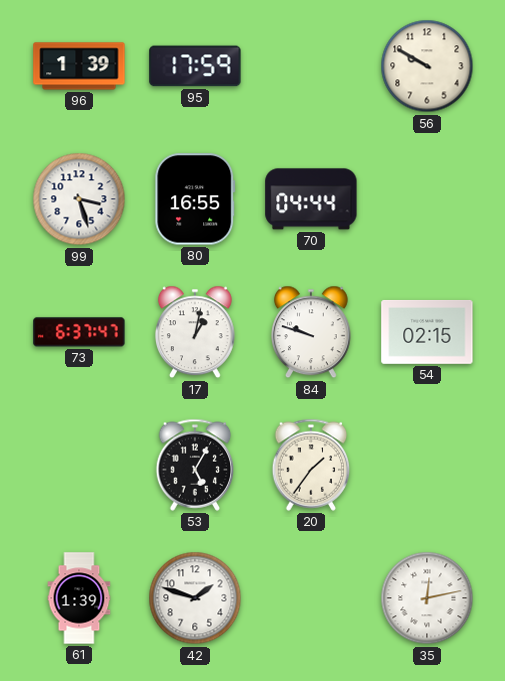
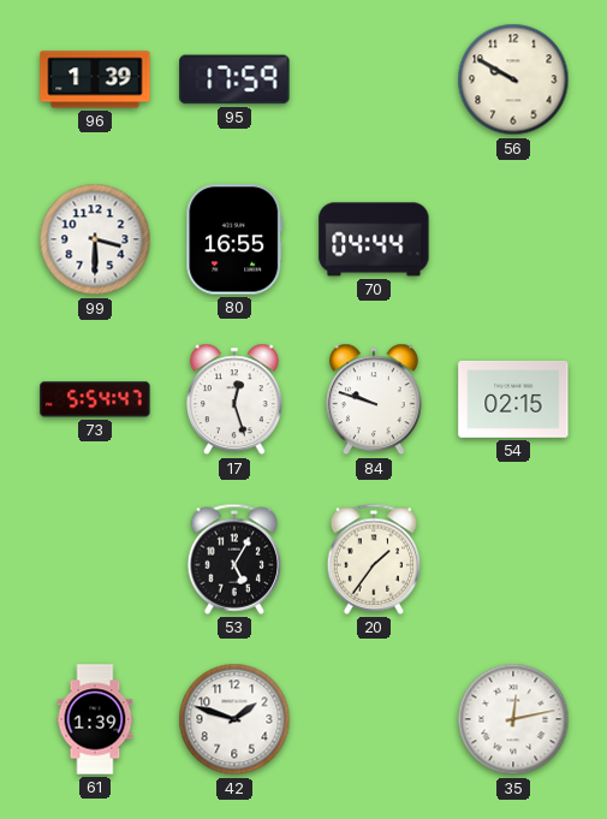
99: 3:27 -> 3:30
73: 6:37 -> 5:54
17: 1:02 -> 12:27
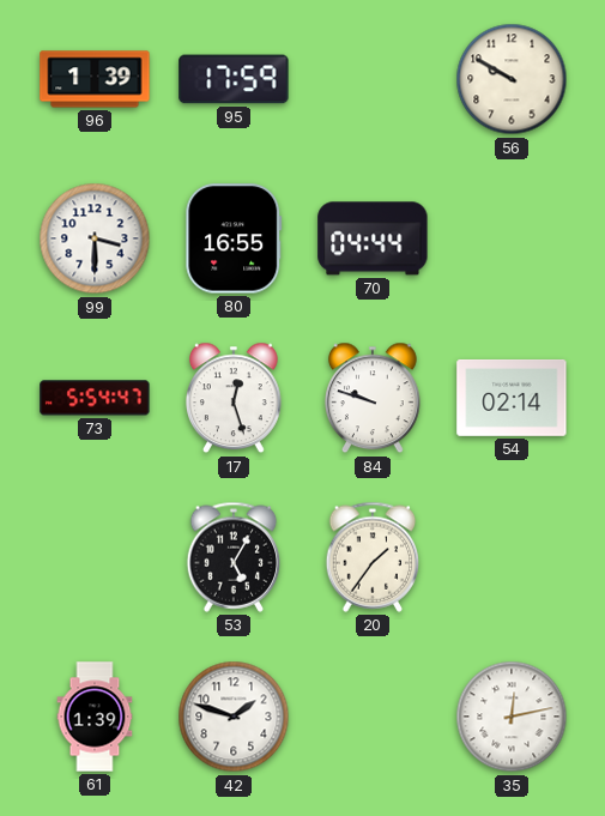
54: 02:15 -> 02:14
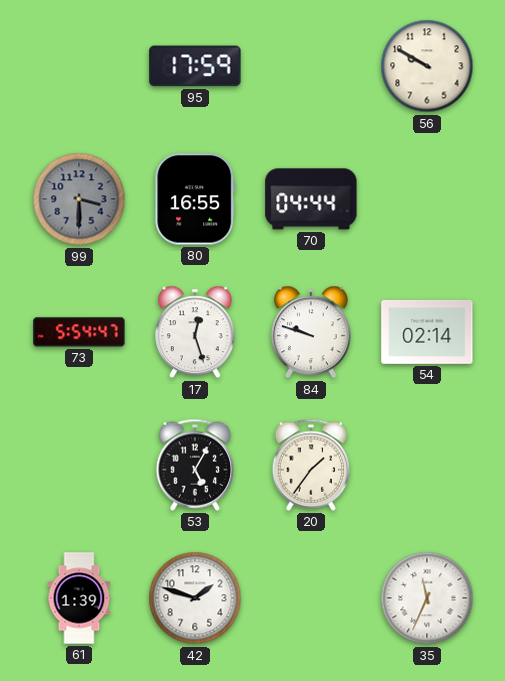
96: 1:39 -> none
99 dial: white -> grey
35: 12:13 -> 11:34
